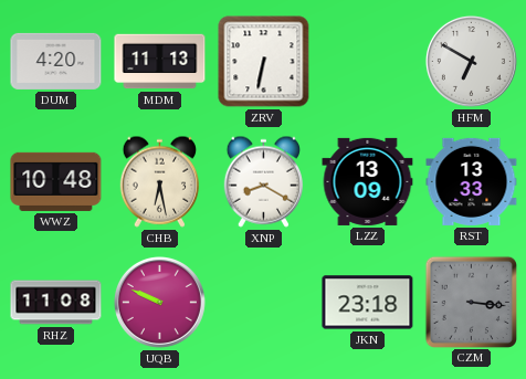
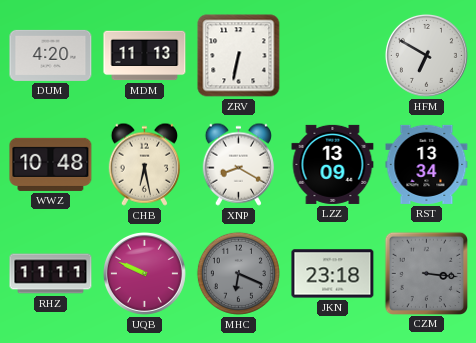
RST: 13:33 -> 13:34
RHZ: 11:08 -> 11:11
MHC: none -> 6:19
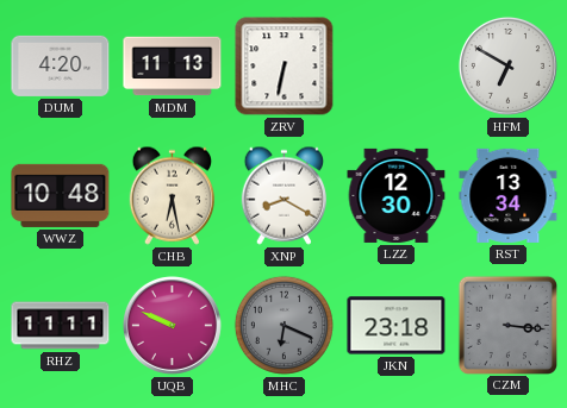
LZZ: 13:09 -> 12:30
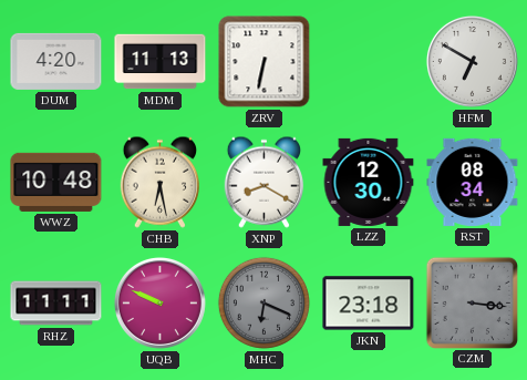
RST: 13:34 -> 08:34
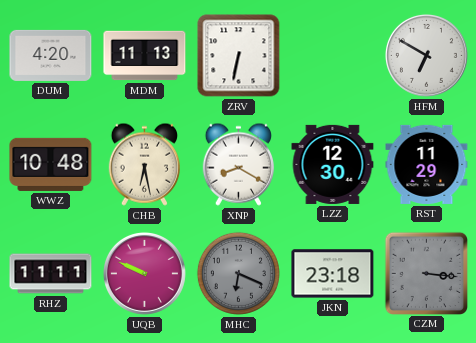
RST: 08:34 -> 11:29
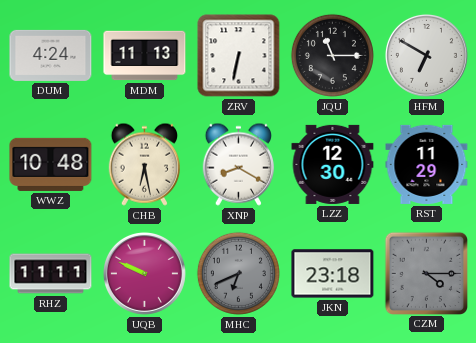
DUM: 4:20 -> 4:24
JQU: none -> 11:15
MHC: 6:19 -> 6:41
CZM: 3:16 -> 4:15
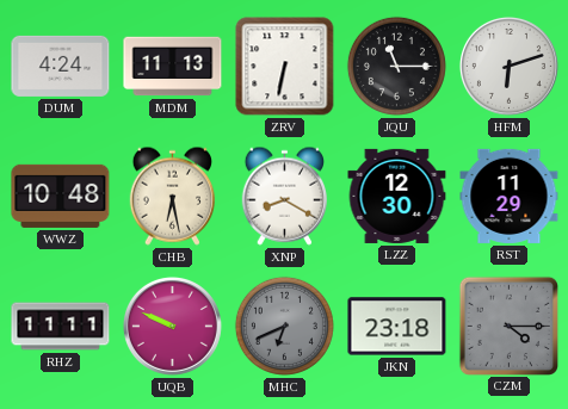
HFM: 6:50 -> 6:12
